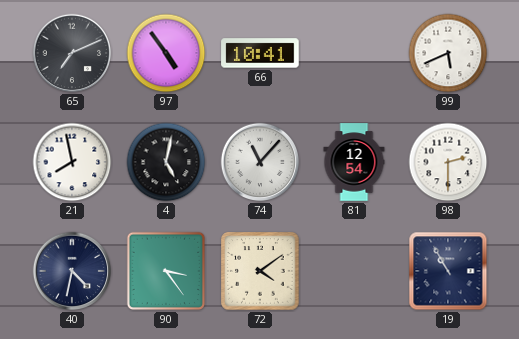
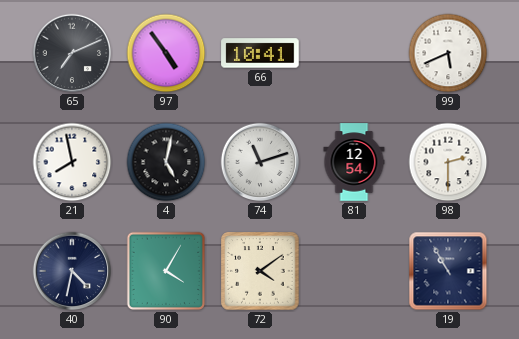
74: 11:07 -> 11:12
90: 3:24 -> 4:05
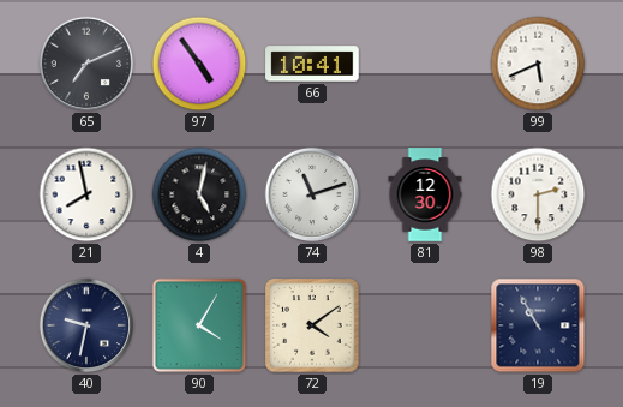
81: 12:54 -> 12:30
40: 4:32 -> 9:32
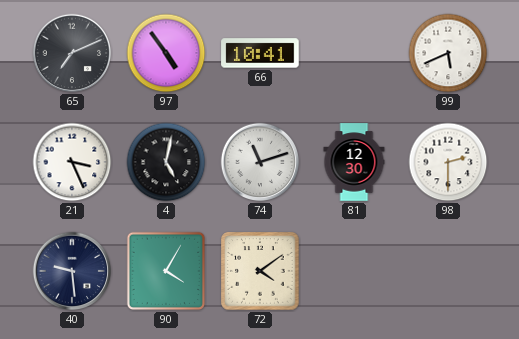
21: 7:58 -> 3:26
40: 9:32 -> 9:29
19: 10:55 -> none
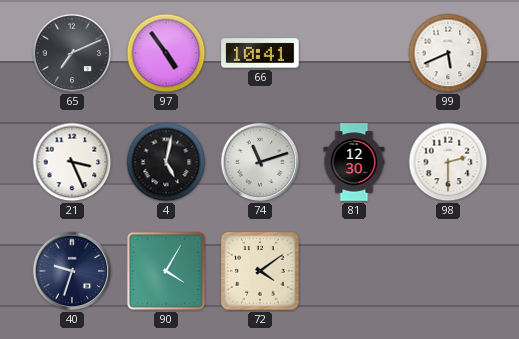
40: 9:29 -> 9:33
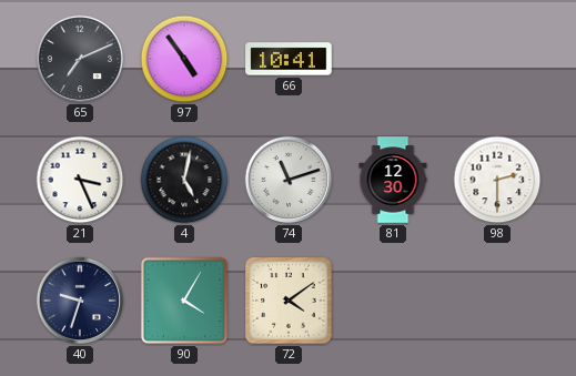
99: 5:41 -> none
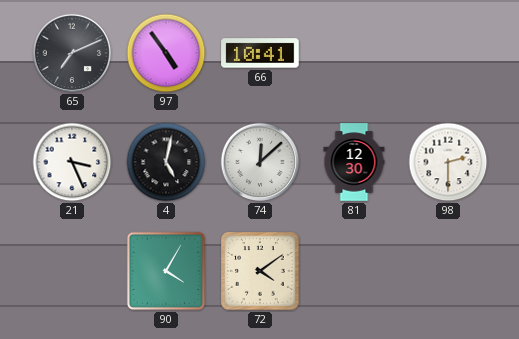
74: 11:12 -> 12:08
40: 9:33 -> none
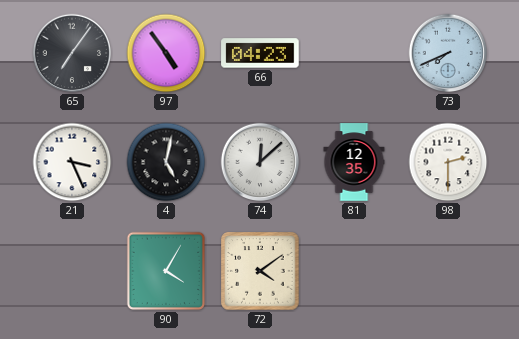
65: 7:11 -> 7:06
66: 10:41 -> 04:23
73: none -> 7:41
81: 12:30 -> 12:35
